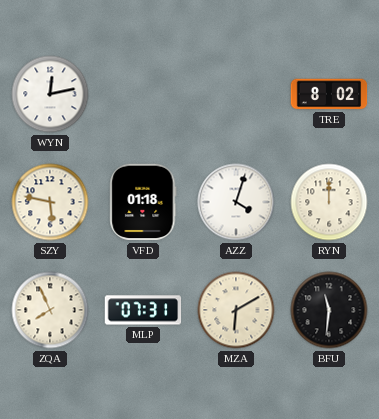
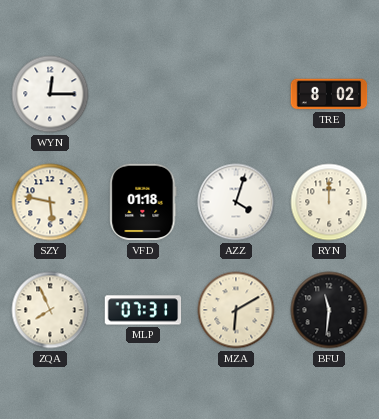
WYN: 12:13 -> 12:15
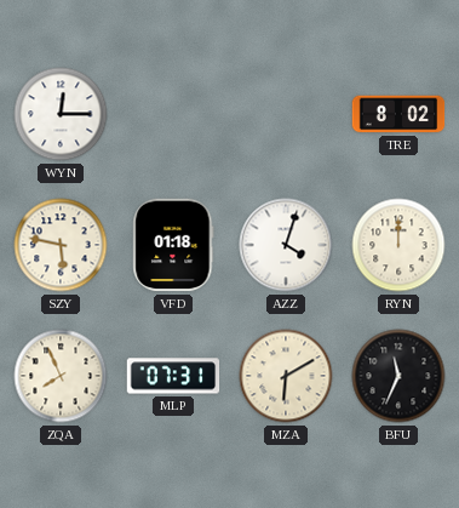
BFU: 11:31 -> 11:34
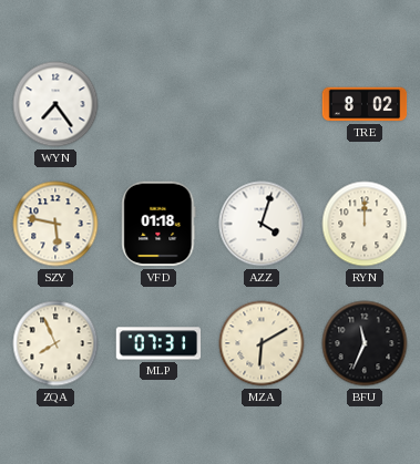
WYN: 12:15 -> 7:24
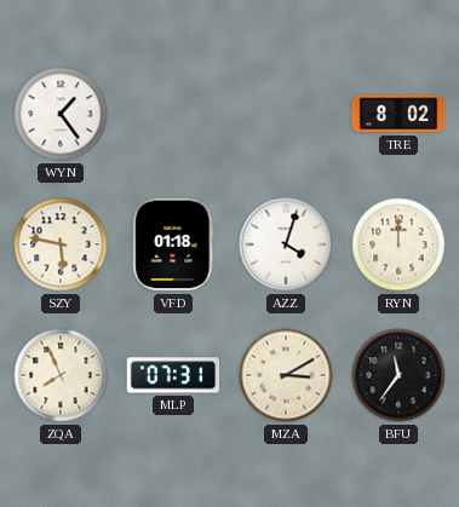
WYN: 7:24 -> 1:24
MZA: 6:10 -> 3:10
BFU: 11:34 -> 11:36
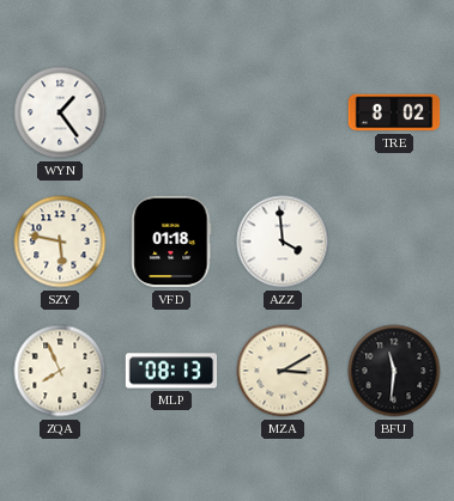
AZZ: 4:03 -> 3:59
RYN: 12:00 -> none
MLP: 07:31 -> 08:13
BFU: 11:36 -> 11:31
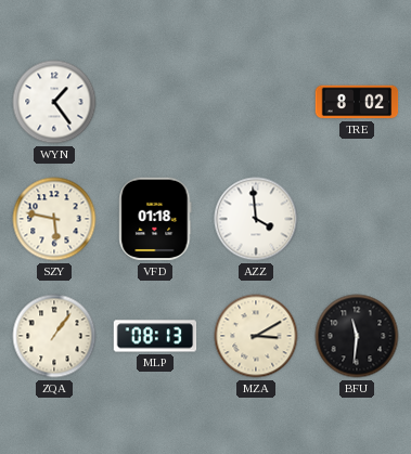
ZQA: 7:56 -> 1:06
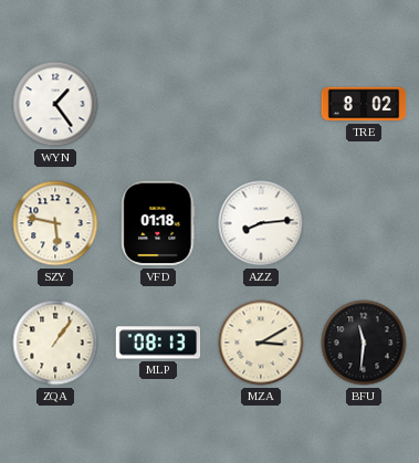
AZZ: 3:59 -> 8:14
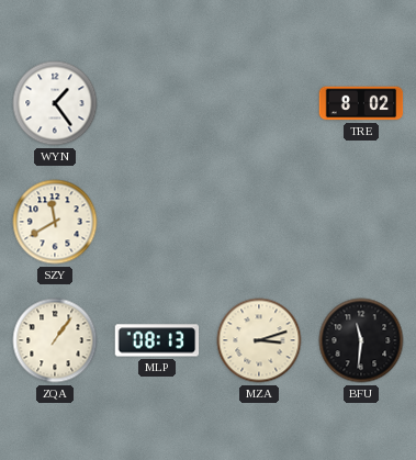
SZY: 5:47 -> 11:40
VFD: 01:18 -> none
AZZ: 8:14 -> none
MZA: 3:10 -> 3:12
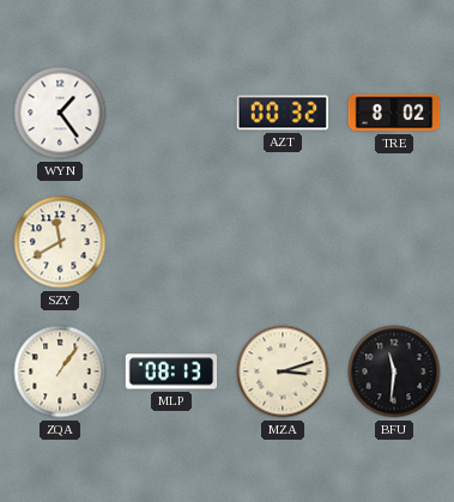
AZT: none -> 00:32
